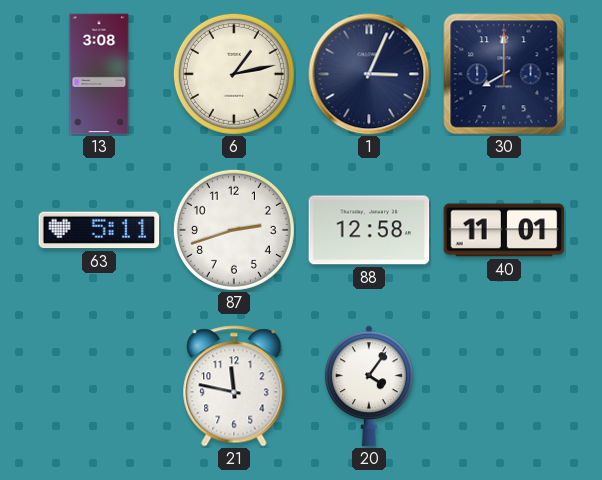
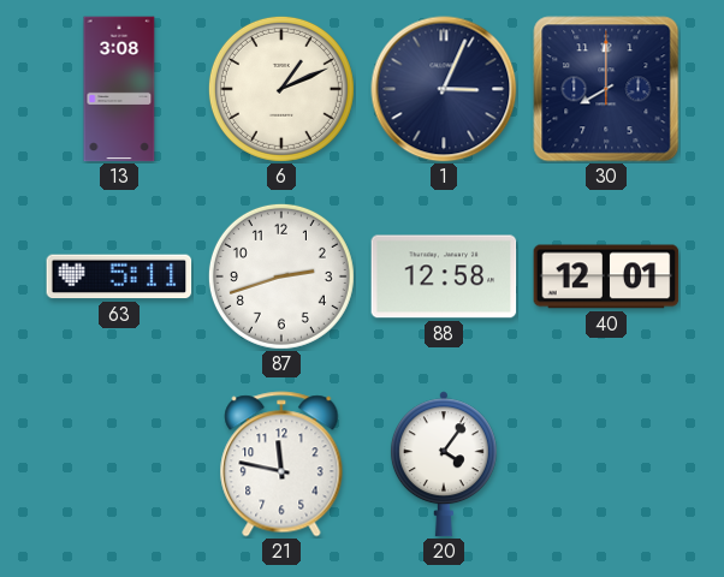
6: 1:13 -> 1:11
40: 11:01 -> 12:01
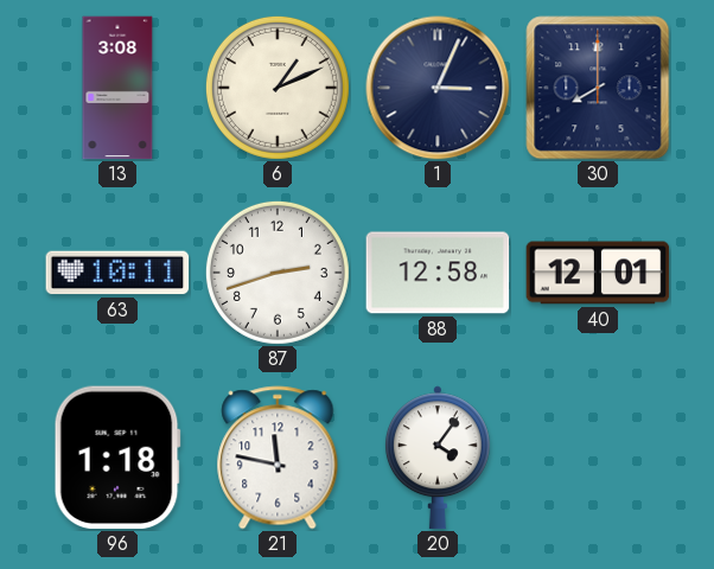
63: 5:11 -> 10:11
96: none -> 1:18
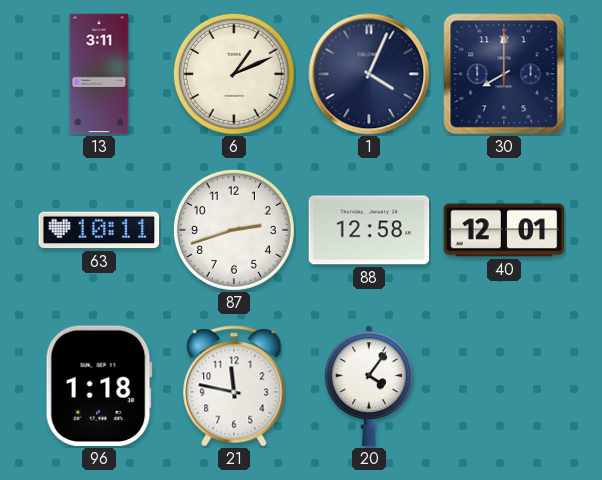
13: 3:08 -> 3:11
1: 3:04 -> 4:04
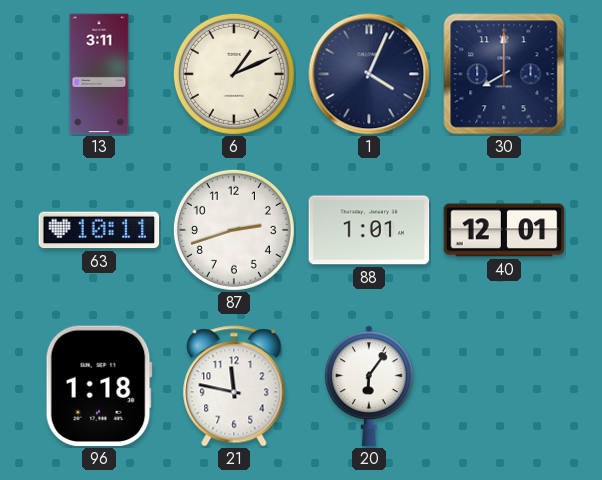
88: 12:58 -> 1:01
20: 4:06 -> 6:06
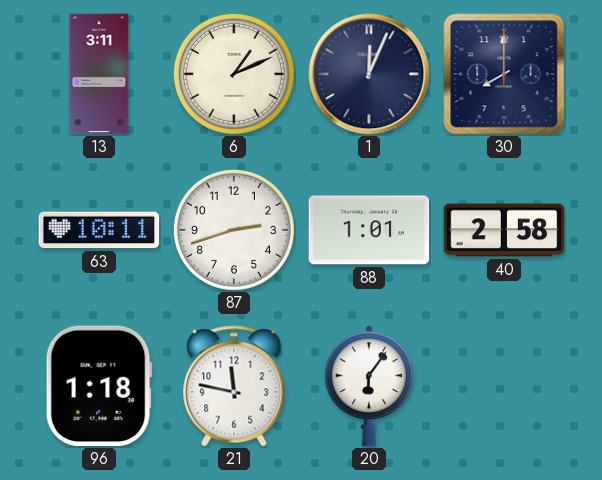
1: 4:04 -> 12:04
40: 12:01 -> 2:58
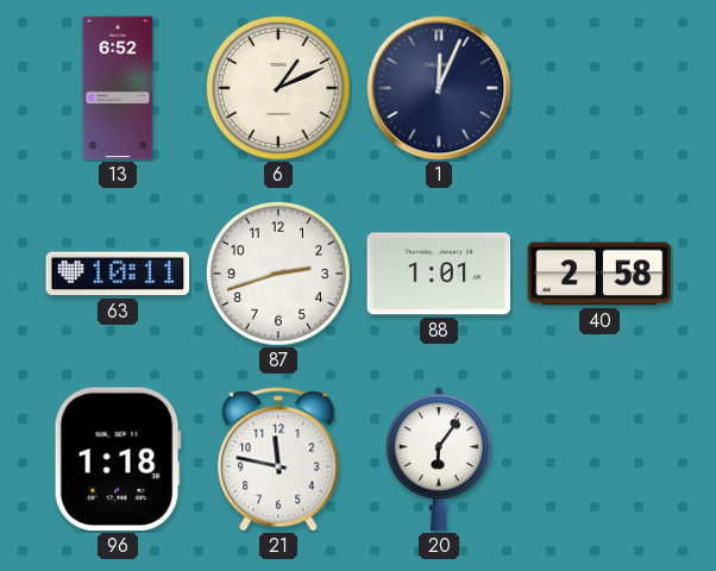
13: 3:11 -> 6:52
30: 8:00 -> none
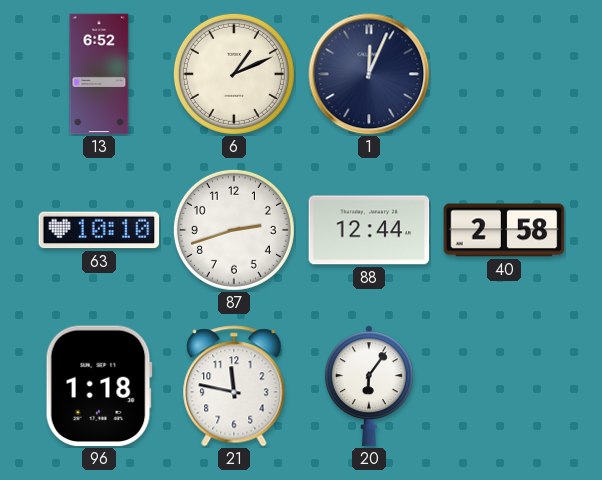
63: 10:11 -> 10:10
88: 1:01 -> 12:44
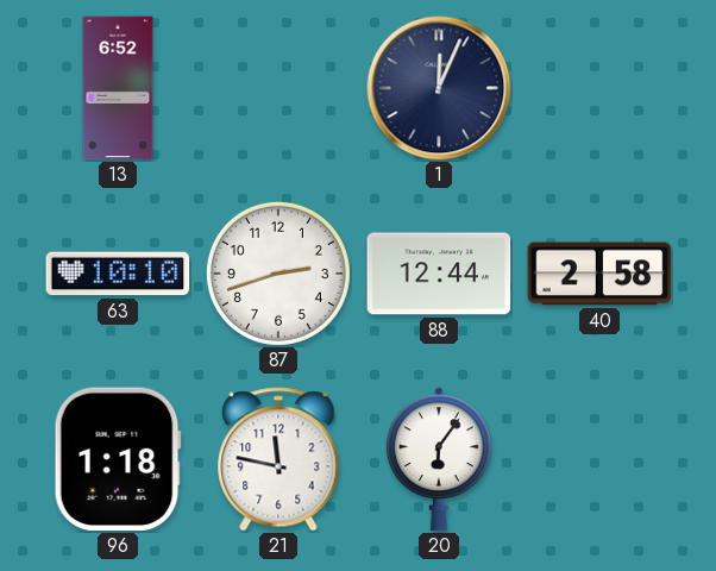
6: 1:11 -> none
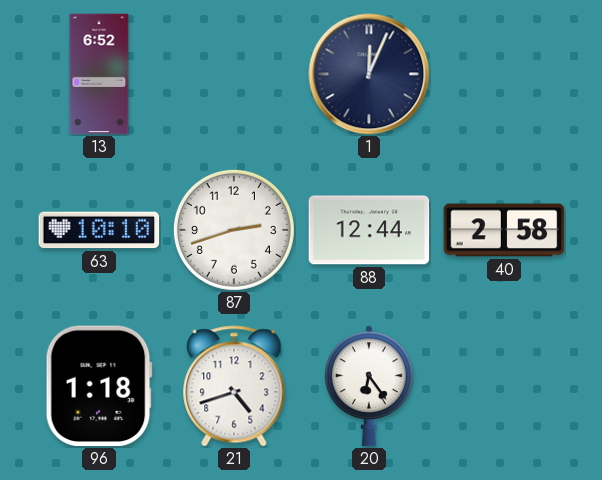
21: 11:47 -> 4:42
20: 6:06 -> 6:24
